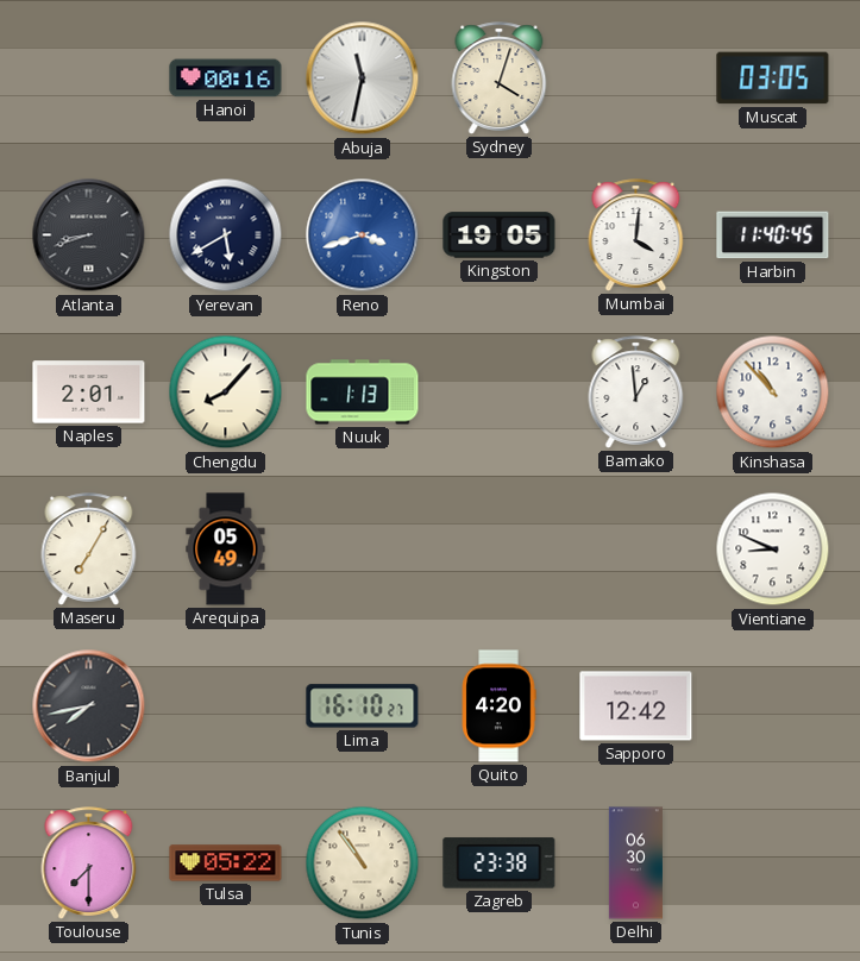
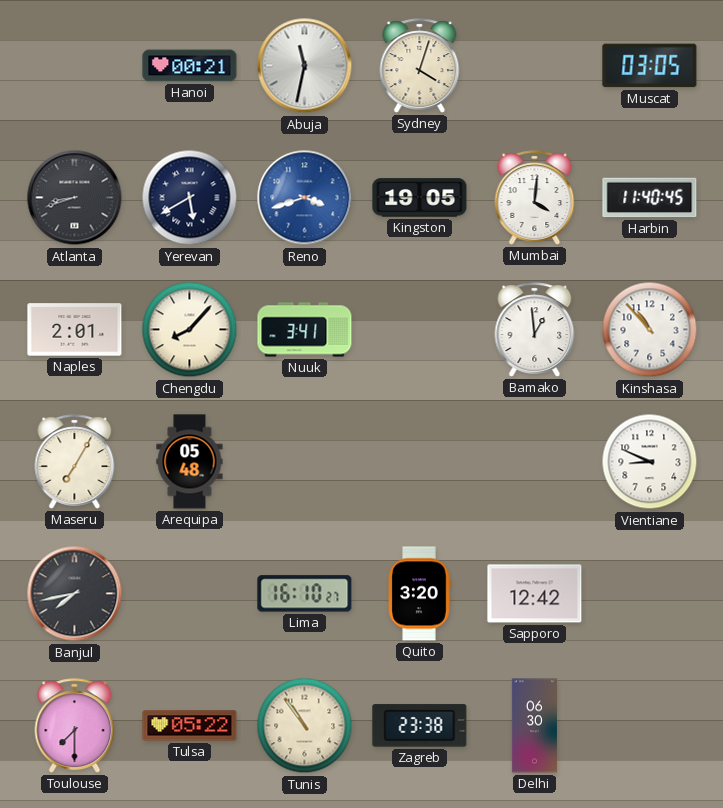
Hanoi: 00:16 -> 00:21
Nuuk: 1:13 -> 3:41
Arequipa: 05:49 -> 05:48
Quito: 4:20 -> 3:20
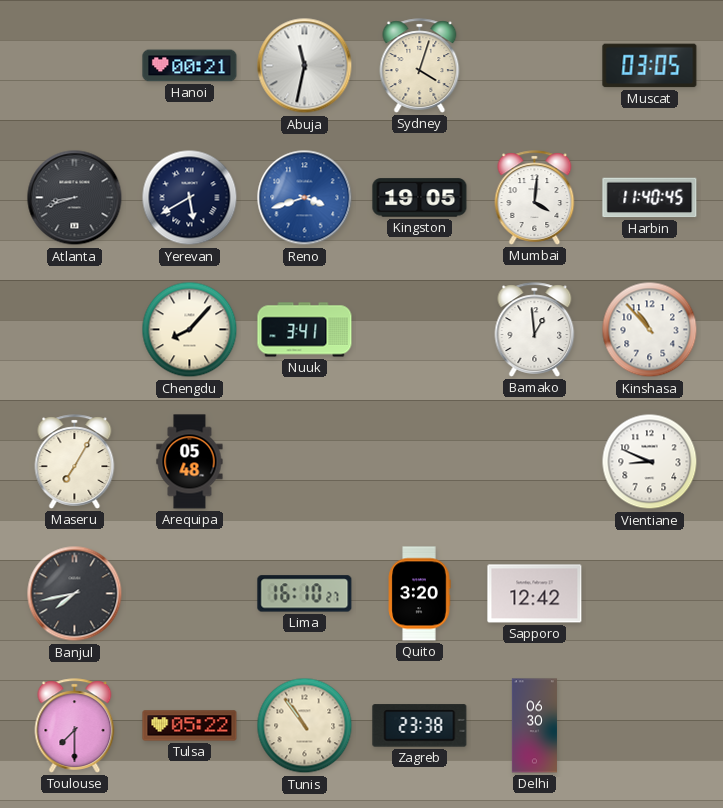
Naples: 2:01 -> none
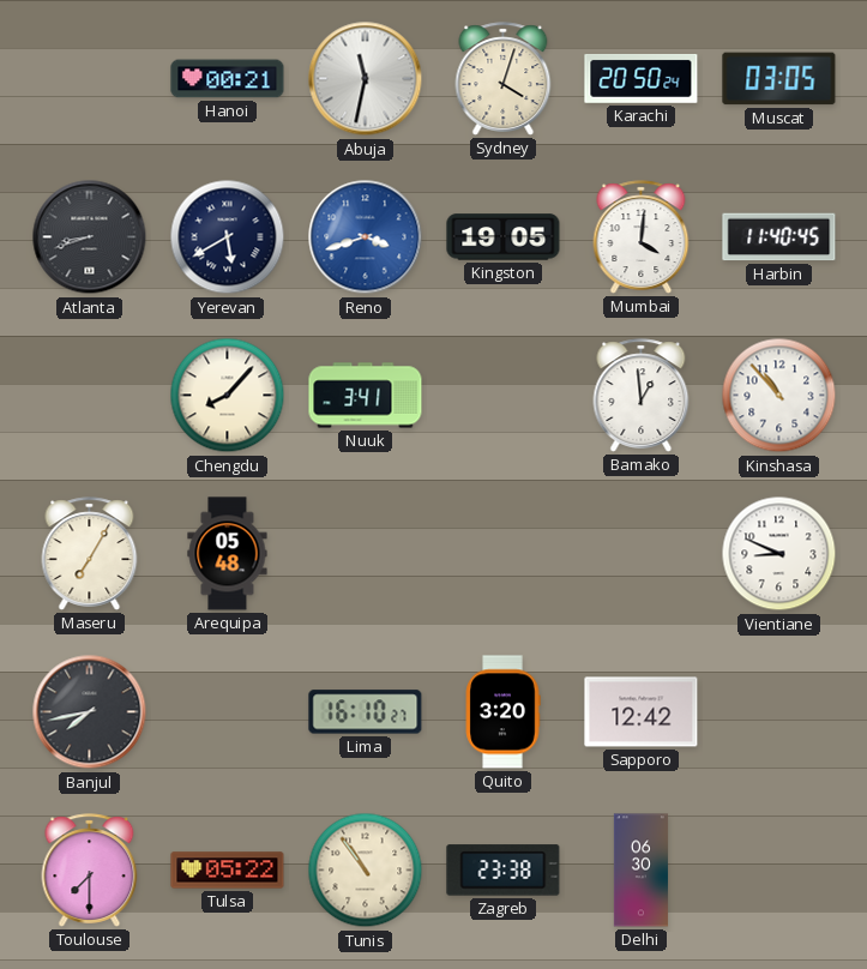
Karachi: none -> 20:50
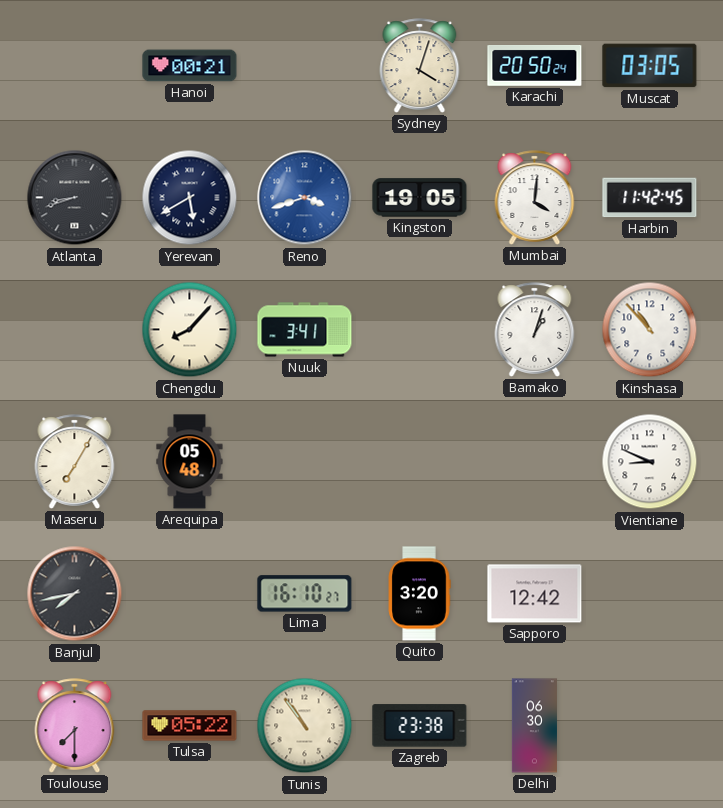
Abuja: 11:32 -> none
Harbin: 11:40 -> 11:42
Bamako: 12:59 -> 1:03
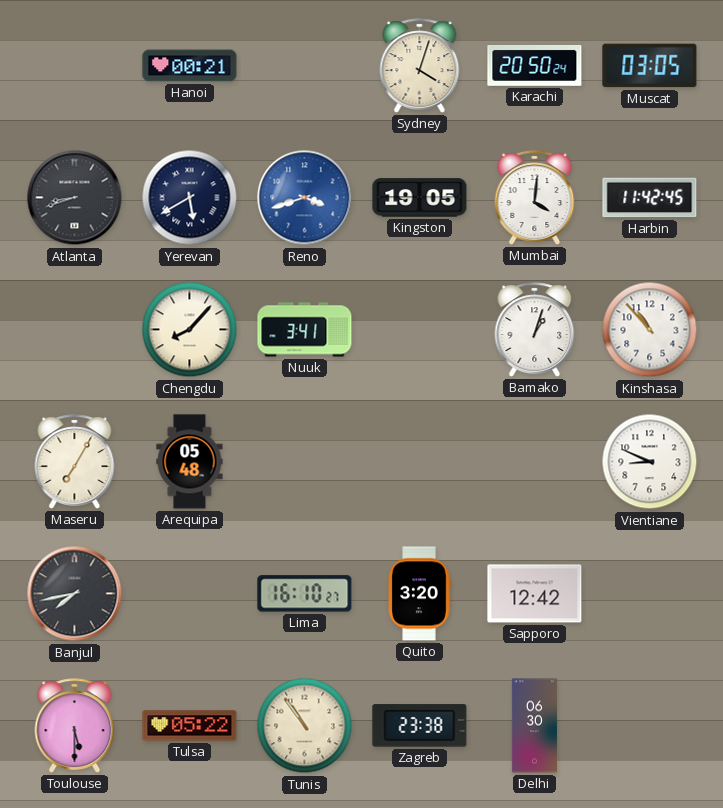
Toulouse: 7:30 -> 5:30
